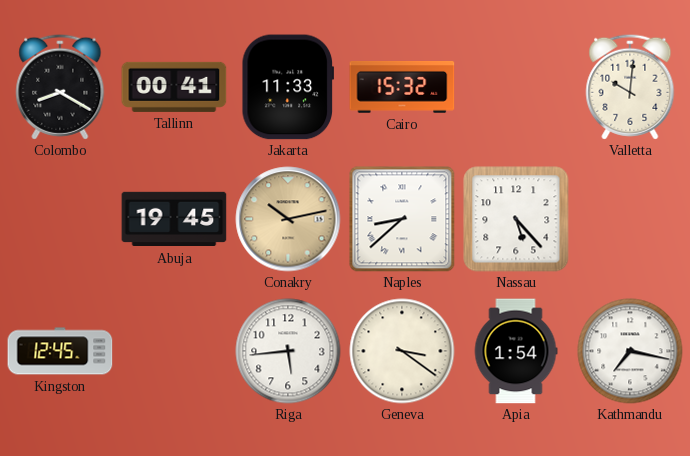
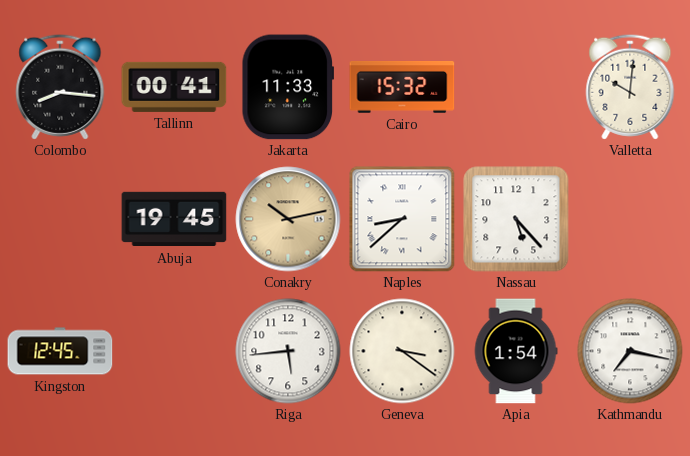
Colombo: 8:20 -> 8:16
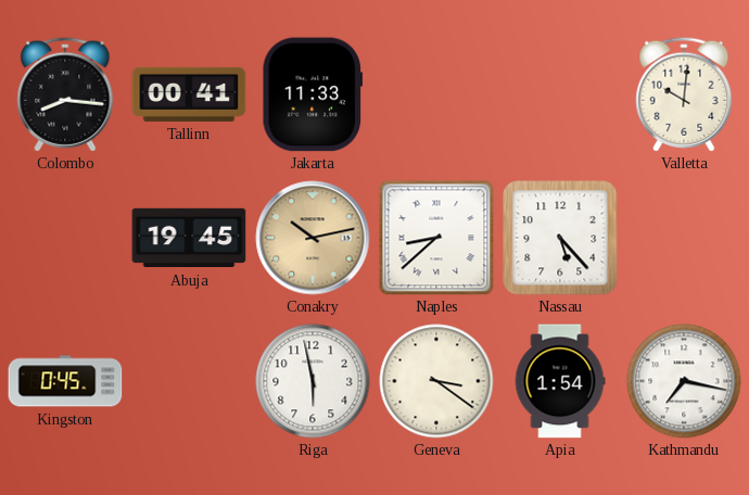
Cairo: 15:32 -> none
Kingston: 12:45 -> 0:45
Riga: 5:44 -> 5:58
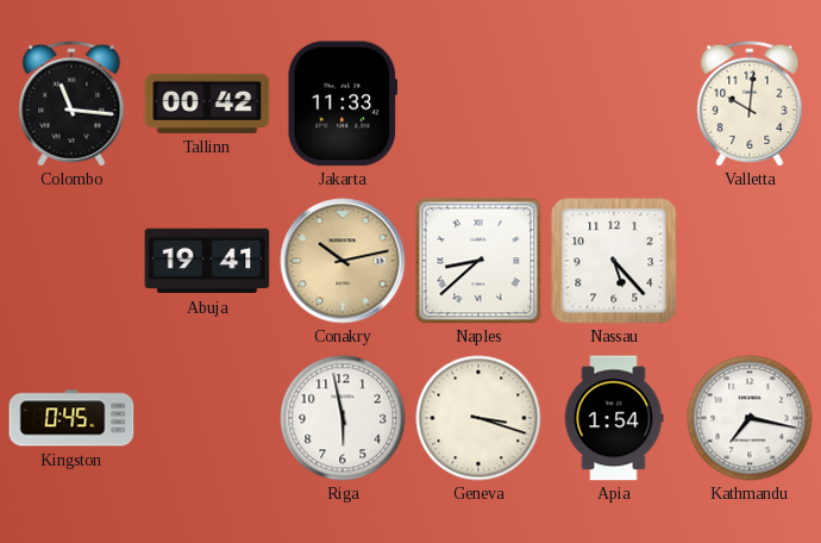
Colombo: 8:16 -> 11:16
Tallinn: 00:41 -> 00:42
Abuja: 19:45 -> 19:41
Geneva: 3:21 -> 3:18
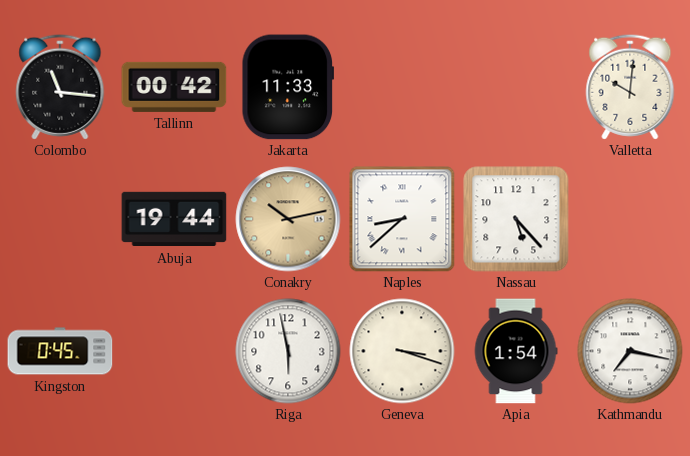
Abuja: 19:41 -> 19:44
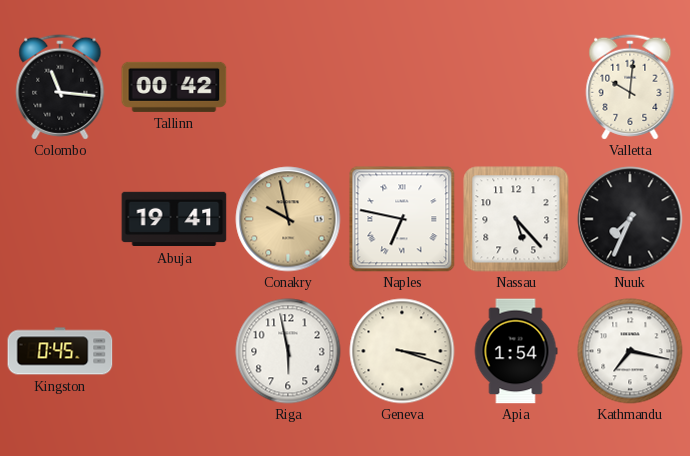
Jakarta: 11:33 -> none
Abuja: 19:44 -> 19:41
Conakry: 10:13 -> 9:58
Naples: 8:38 -> 6:47
Nuuk: none -> 7:34
